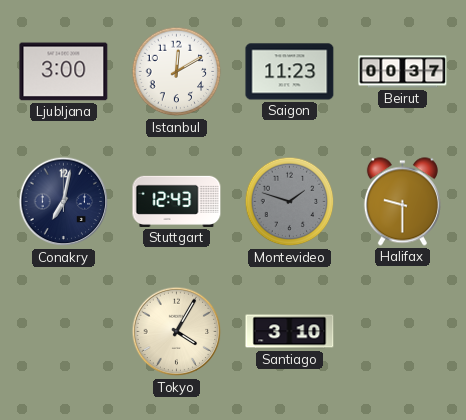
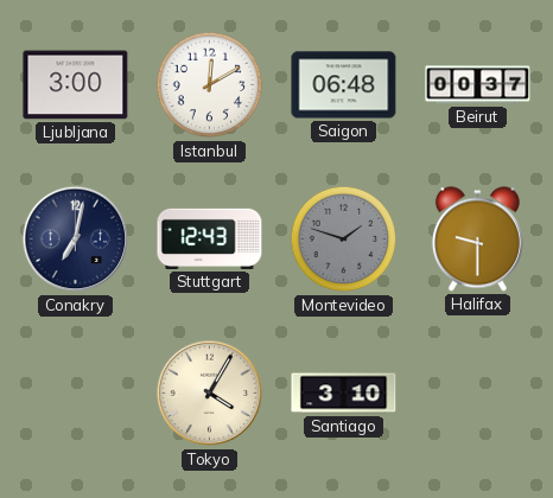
Saigon: 11:23 -> 06:48
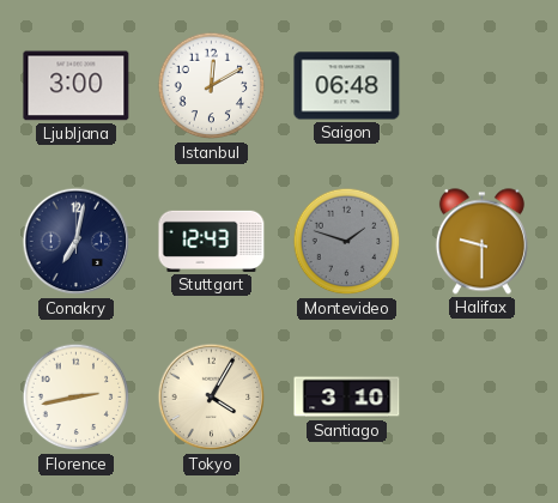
Beirut: 00:37 -> none
Florence: none -> 2:43
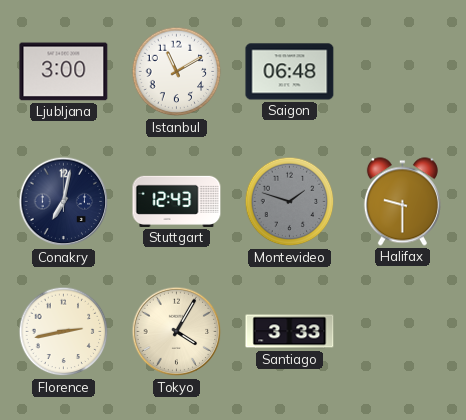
Istanbul: 12:10 -> 11:10
Santiago: 3:10 -> 3:33
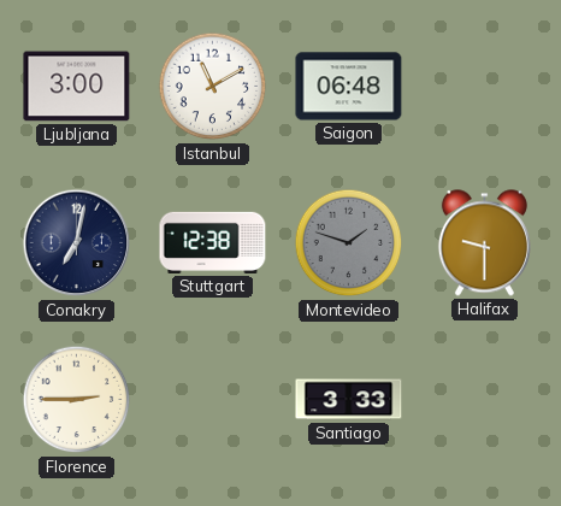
Stuttgart: 12:43 -> 12:38
Florence: 2:43 -> 2:45
Tokyo: 4:05 -> none
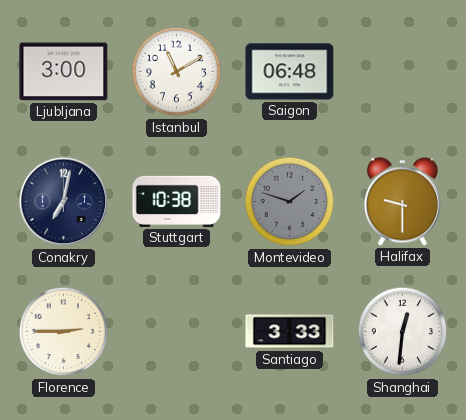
Stuttgart: 12:38 -> 10:38
Shanghai: none -> 12:31
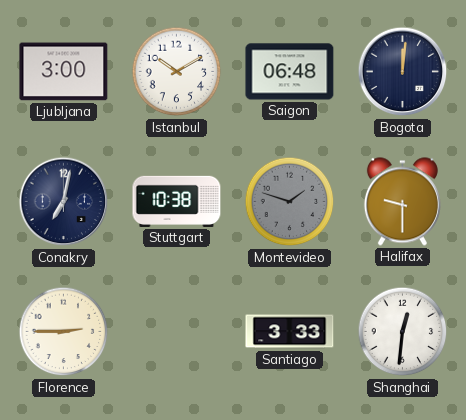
Istanbul: 11:10 -> 10:10
Bogota: none -> 12:01
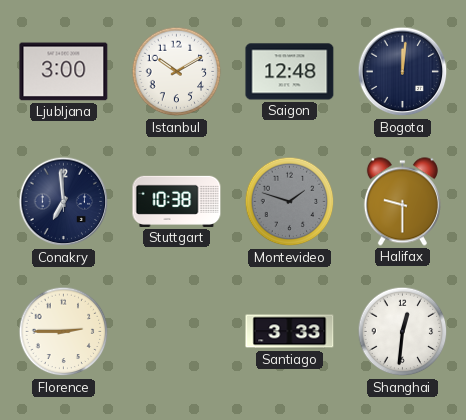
Saigon: 06:48 -> 12:48
Conakry: 7:02 -> 6:59
